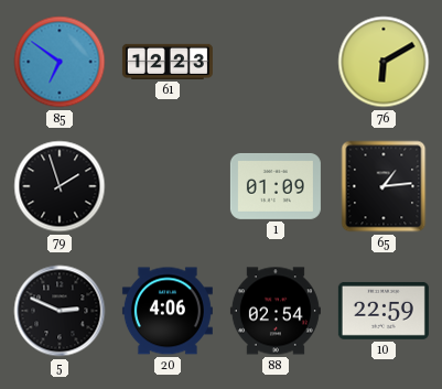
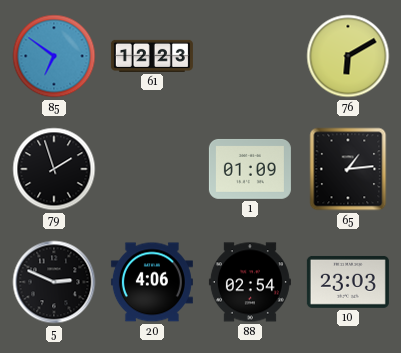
10: 22:59 -> 23:03
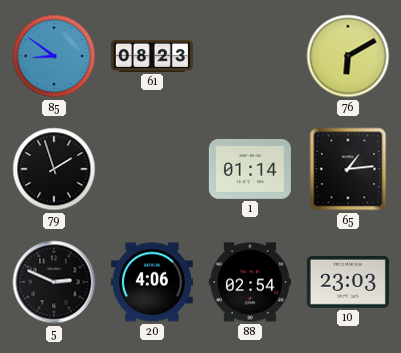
85: 6:51 -> 8:51
61: 12:23 -> 08:23
1: 01:09 -> 01:14
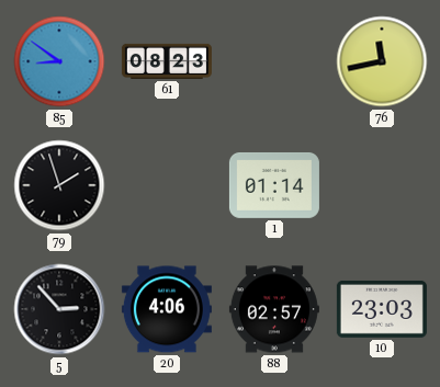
76: 6:10 -> 11:43
65: 1:14 -> none
5: 2:49 -> 2:53
88: 02:54 -> 02:57
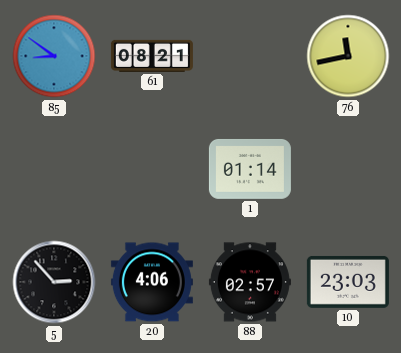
61: 08:23 -> 08:21
79: 1:57 -> none
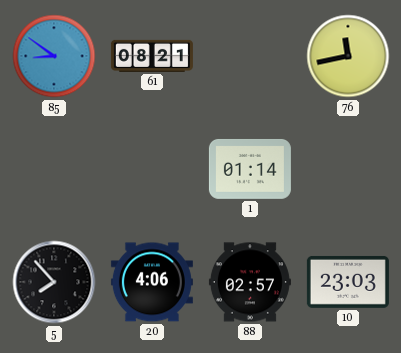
5: 2:53 -> 7:53
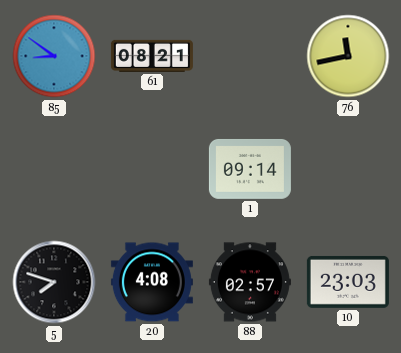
1: 01:14 -> 09:14
5: 7:53 -> 7:48
20: 4:06 -> 4:08
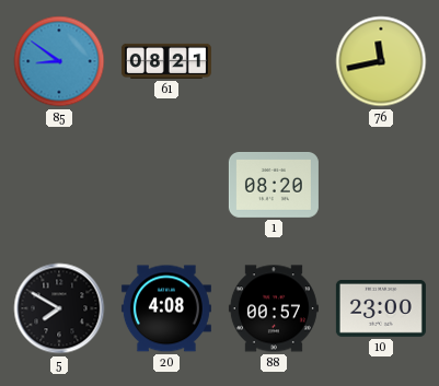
1: 09:14 -> 08:20
5: 7:48 -> 7:50
88: 02:57 -> 00:57
10: 23:03 -> 23:00
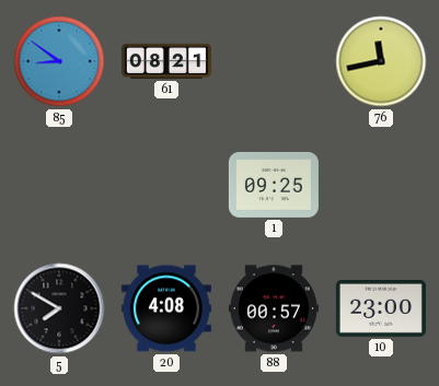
1: 08:20 -> 09:25
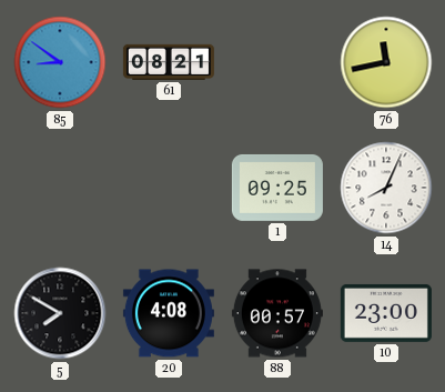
14: none -> 8:04
